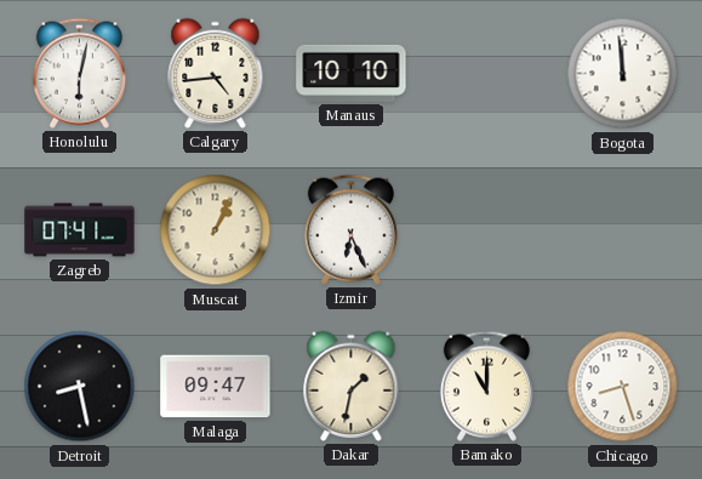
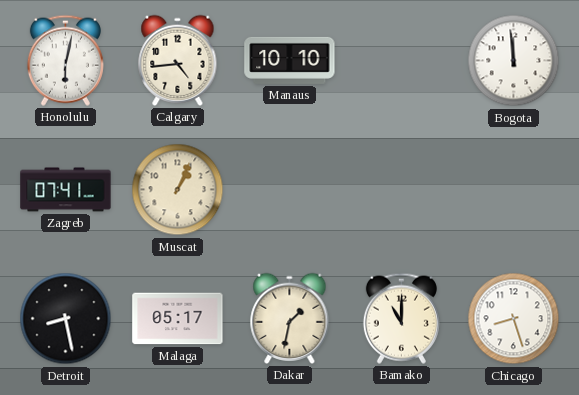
Izmir: 6:26 -> none
Malaga: 09:47 -> 05:17
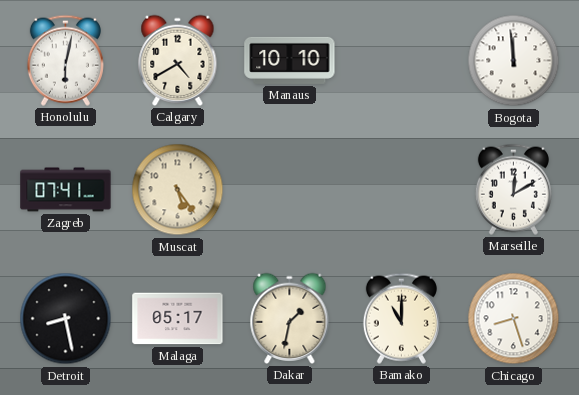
Calgary: 4:44 -> 4:40
Muscat: 1:04 -> 5:24
Marseille: none -> 12:10
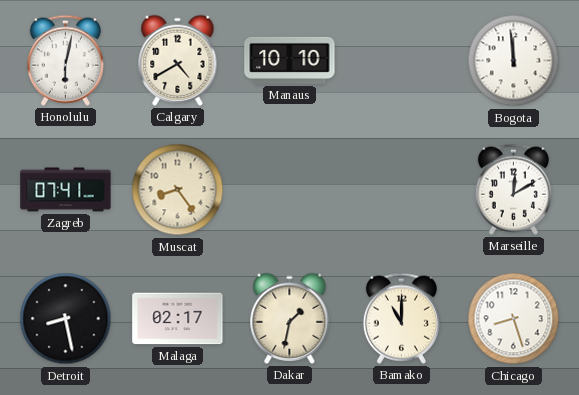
Muscat: 5:24 -> 8:24
Malaga: 05:17 -> 02:17
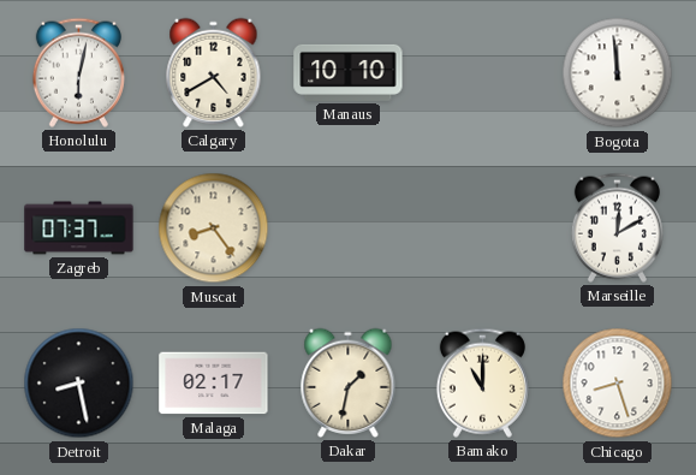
Zagreb: 07:41 -> 07:37
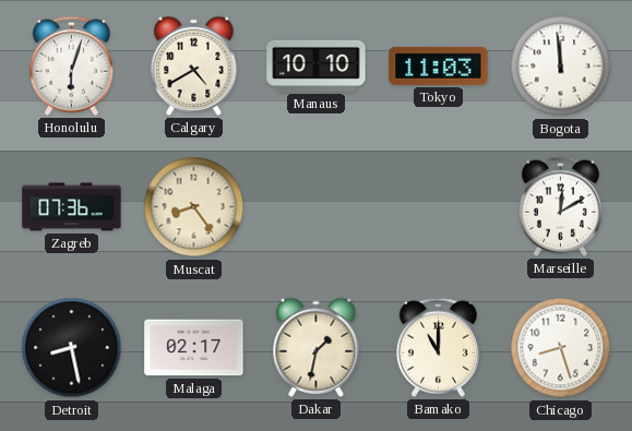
Honolulu: 6:02 -> 6:03
Tokyo: none -> 11:03
Zagreb: 07:37 -> 07:36
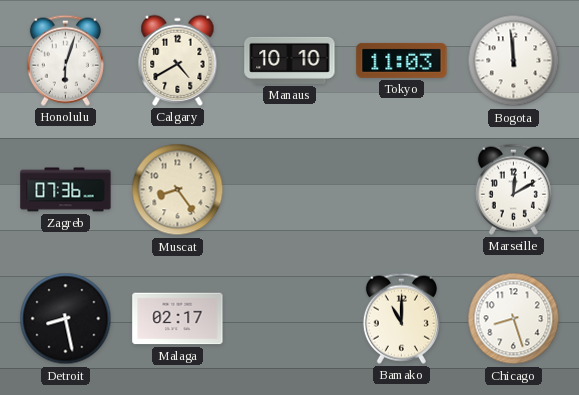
Dakar: 1:32 -> none
